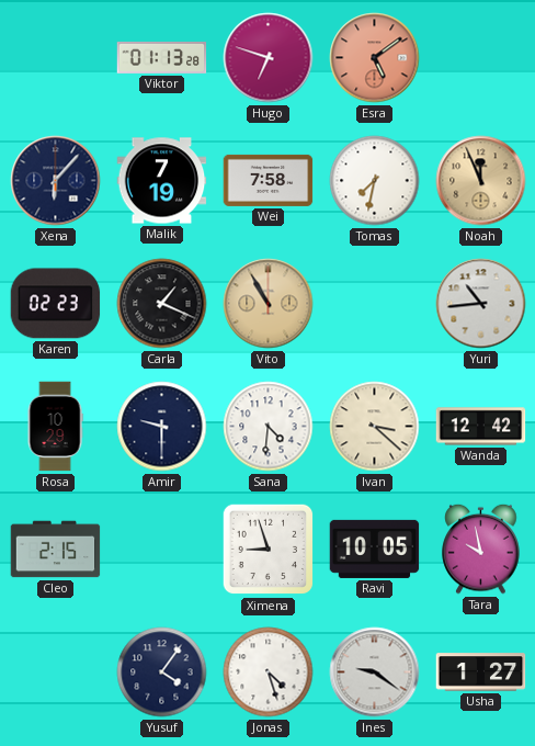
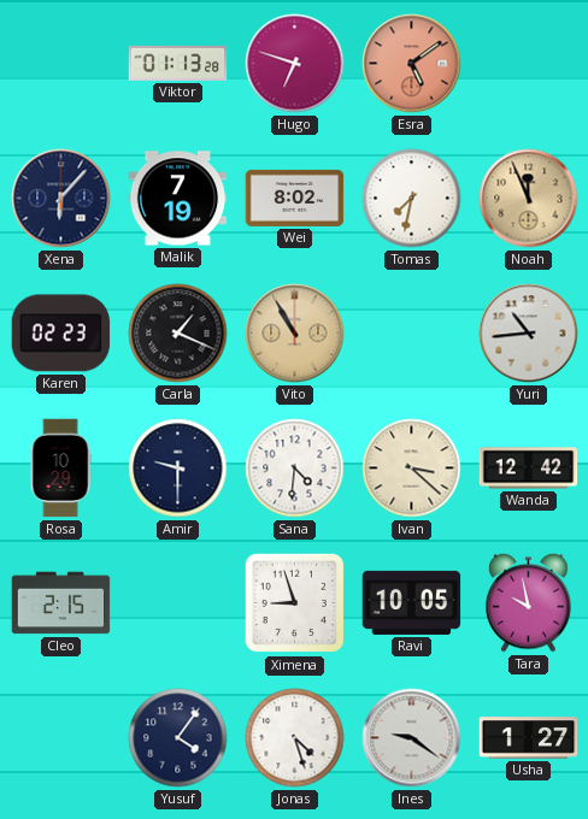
Wei: 7:58 -> 8:02
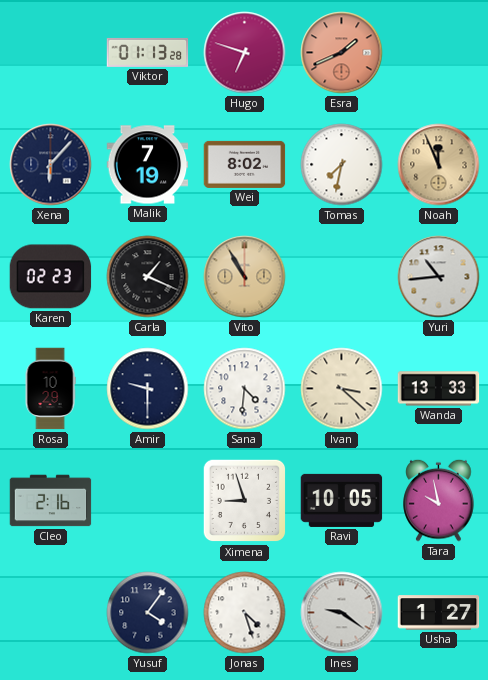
Esra: 5:09 -> 1:41
Wanda: 12:42 -> 13:33
Cleo: 2:15 -> 2:16
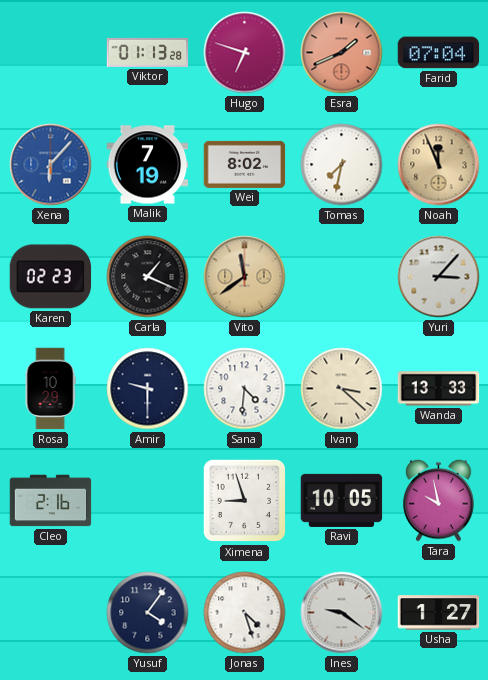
Farid: none -> 07:04
Xena dial: navy -> blue
Vito: 10:55 -> 11:39
Yuri: 10:44 -> 3:07
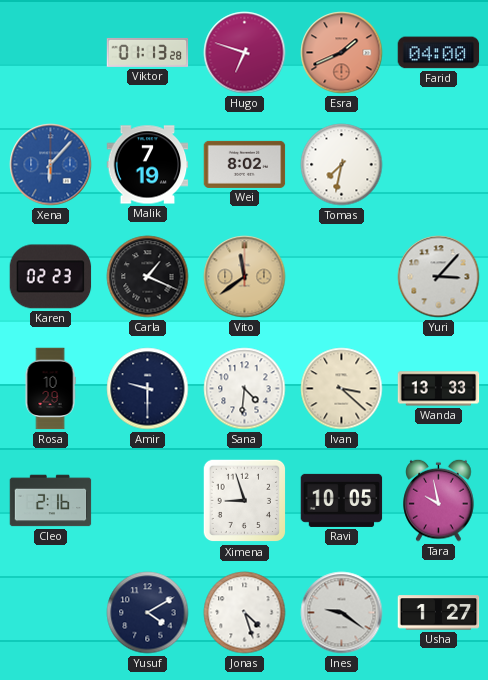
Farid: 07:04 -> 04:00
Noah: 11:56 -> none
Yusuf: 4:06 -> 4:10
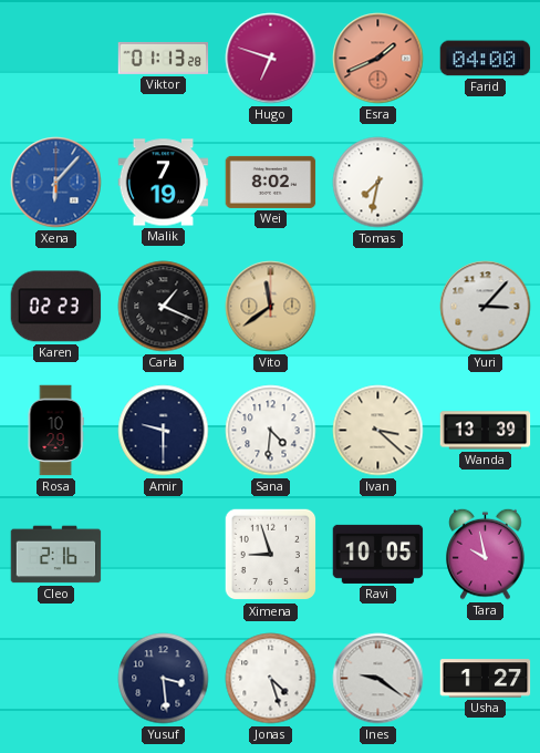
Wanda: 13:33 -> 13:39
Yusuf: 4:10 -> 3:29
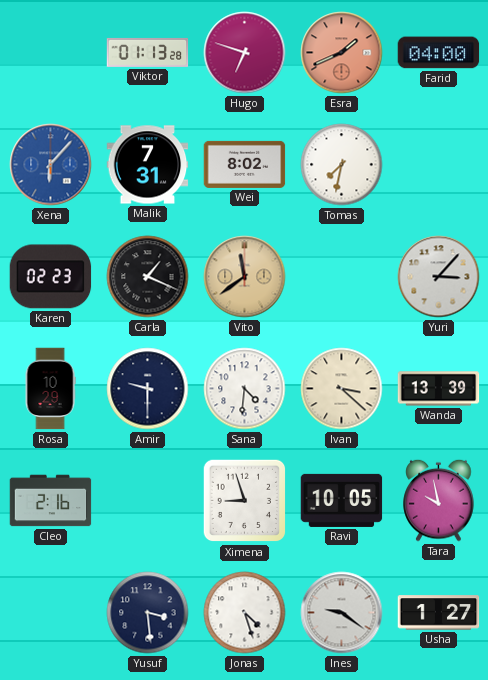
Malik: 7:19 -> 7:31
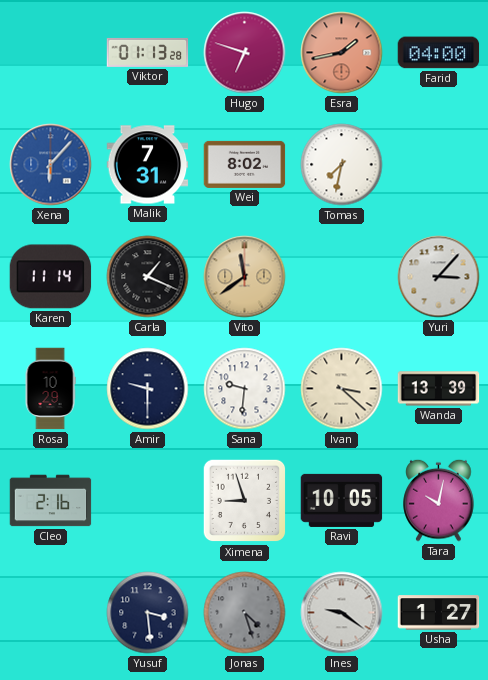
Esra: 1:41 -> 1:43
Karen: 02:23 -> 11:14
Sana: 4:31 -> 9:31
Tara: 9:58 -> 10:02
Jonas dial: white -> grey
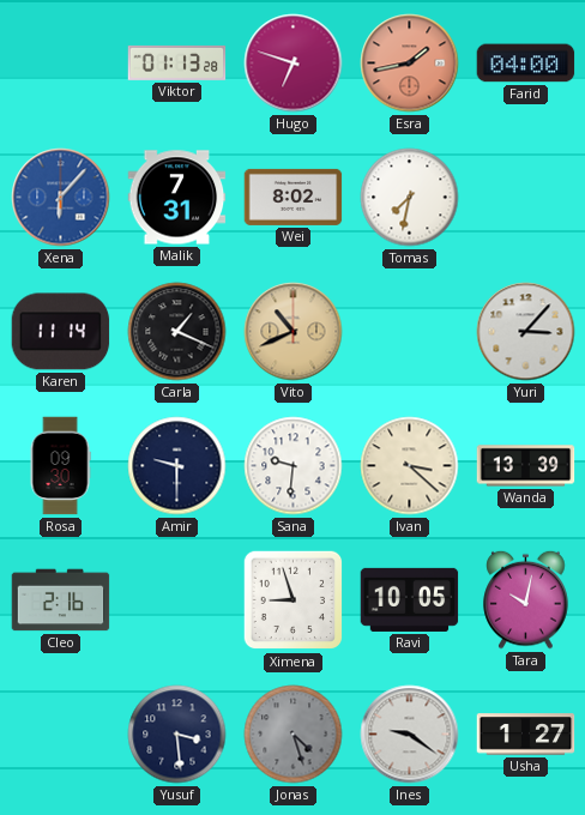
Vito: 11:39 -> 10:41
Rosa: 10:29 -> 09:30
